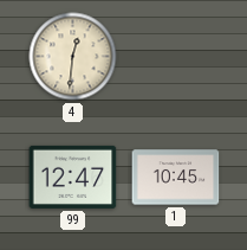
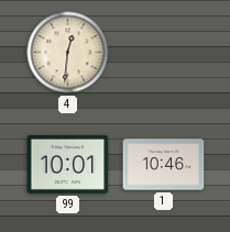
99: 12:47 -> 10:01
1: 10:45 -> 10:46
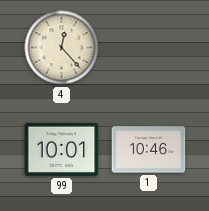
4: 12:31 -> 12:23
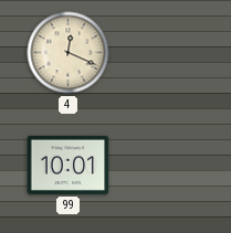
4: 12:23 -> 12:19
1: 10:46 -> none
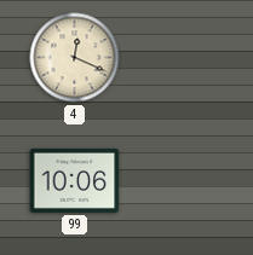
99: 10:01 -> 10:06
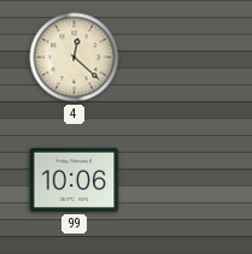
4: 12:19 -> 12:22
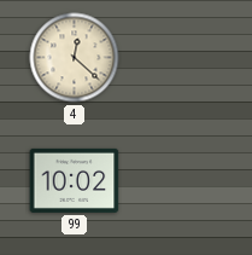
99: 10:06 -> 10:02
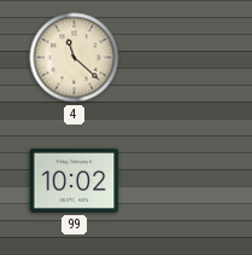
4: 12:22 -> 11:22
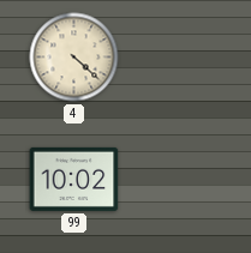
4: 11:22 -> 4:22
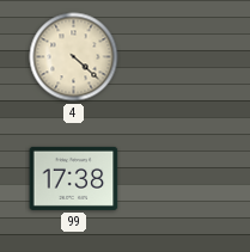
99: 10:02 -> 17:38
